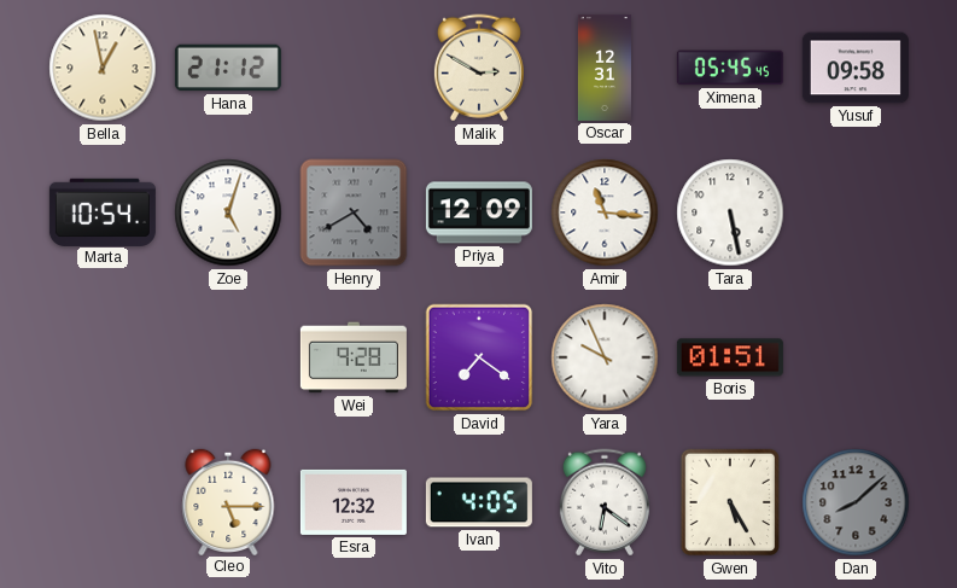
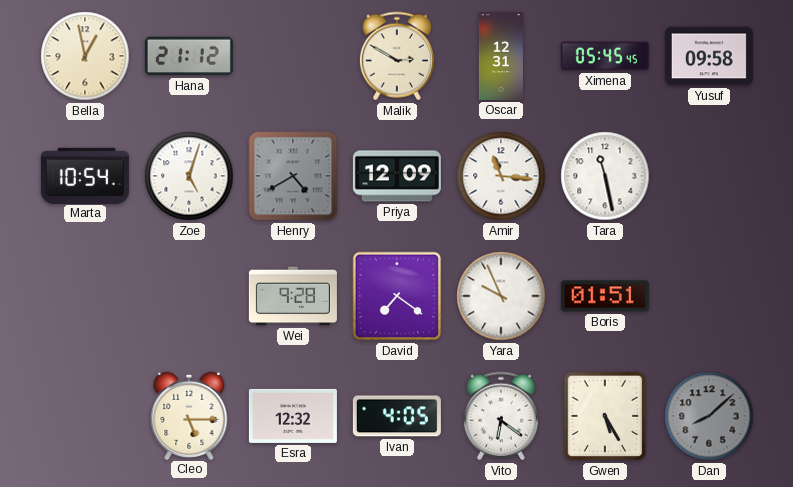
Tara: 5:28 -> 11:28
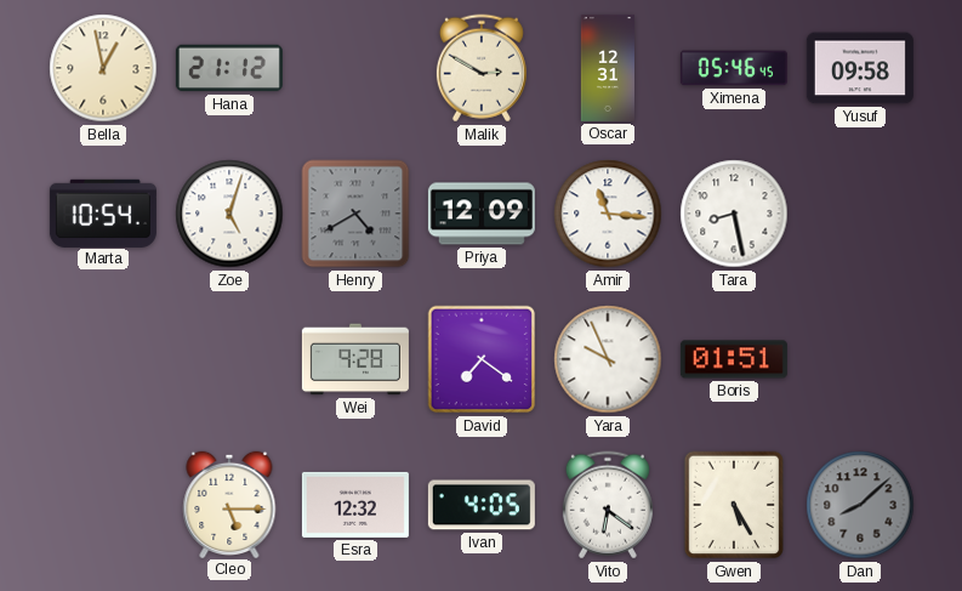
Ximena: 05:45 -> 05:46
Tara: 11:28 -> 8:28
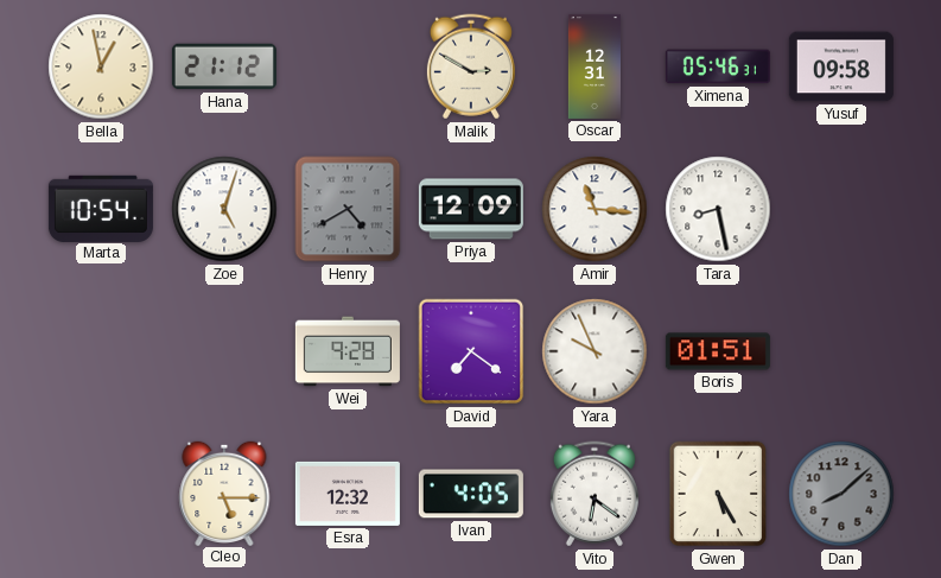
Ximena: 05:46:45 -> 05:46:31
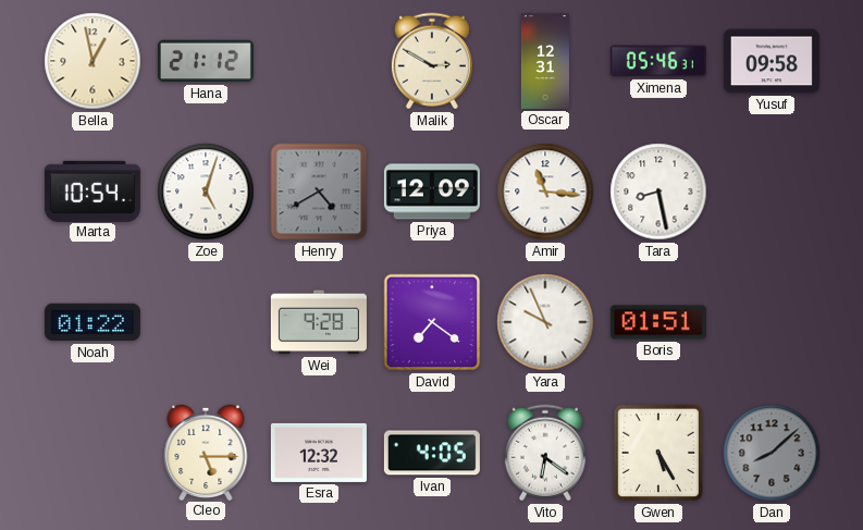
Noah: none -> 01:22
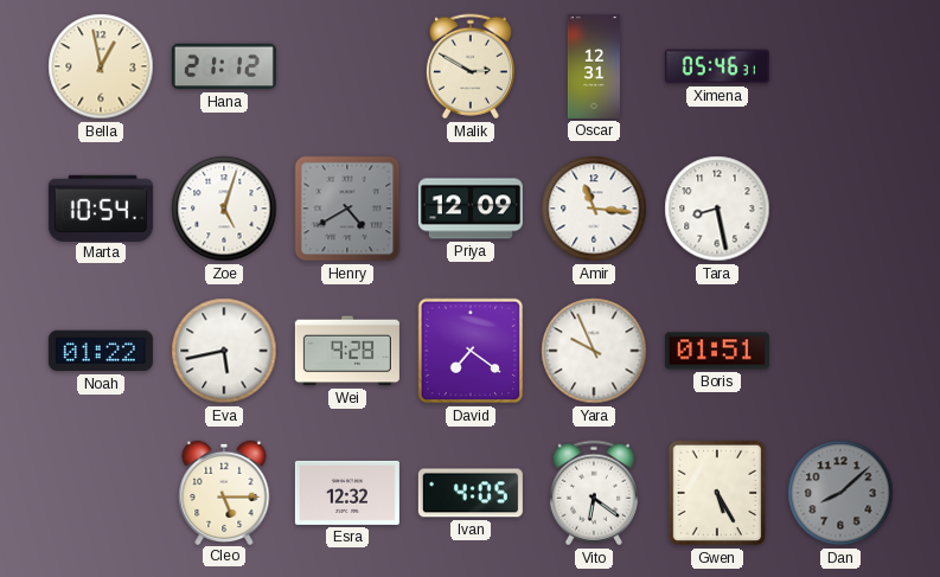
Yusuf: 09:58 -> none
Eva: none -> 5:43
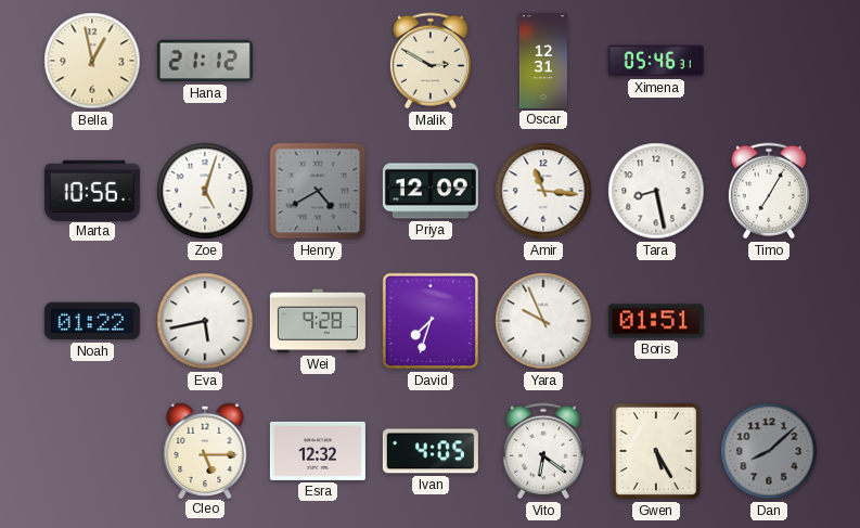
Marta: 10:54 -> 10:56
Timo: none -> 7:05
David: 7:21 -> 7:33
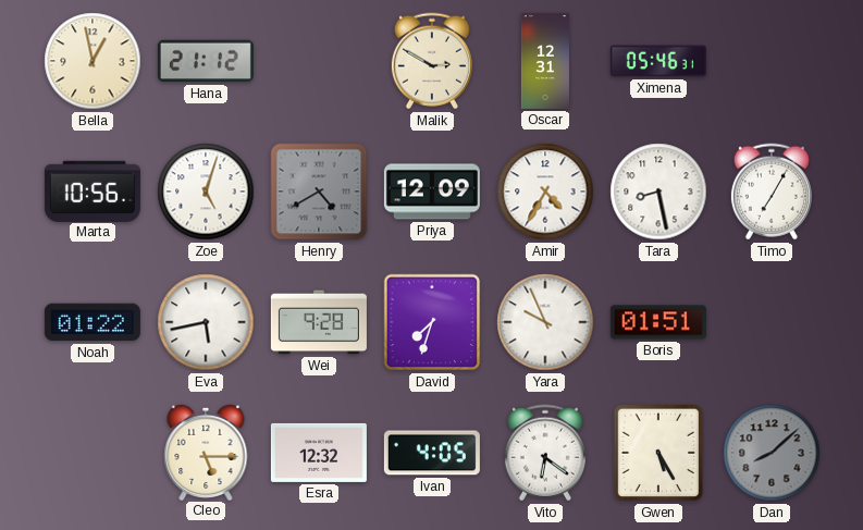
Amir: 11:16 -> 4:35
